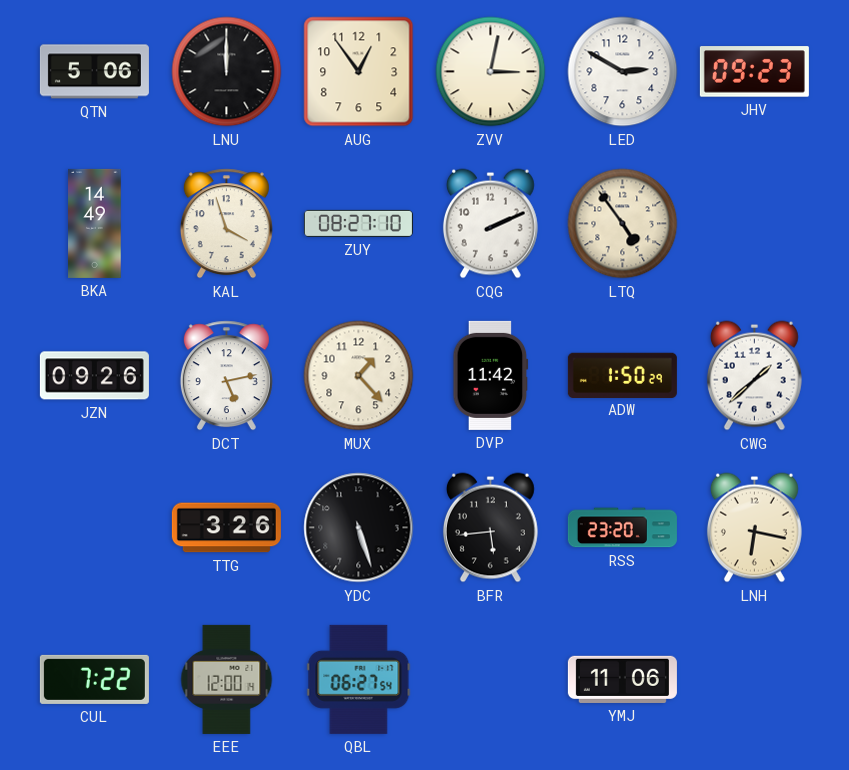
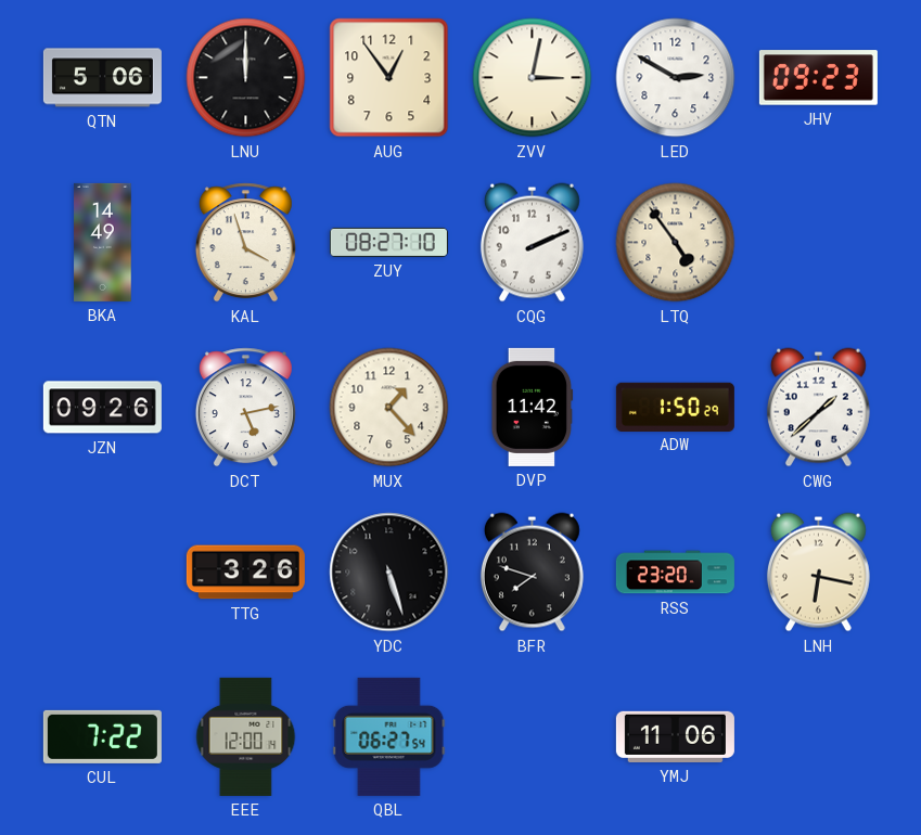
BFR: 5:44 -> 7:48
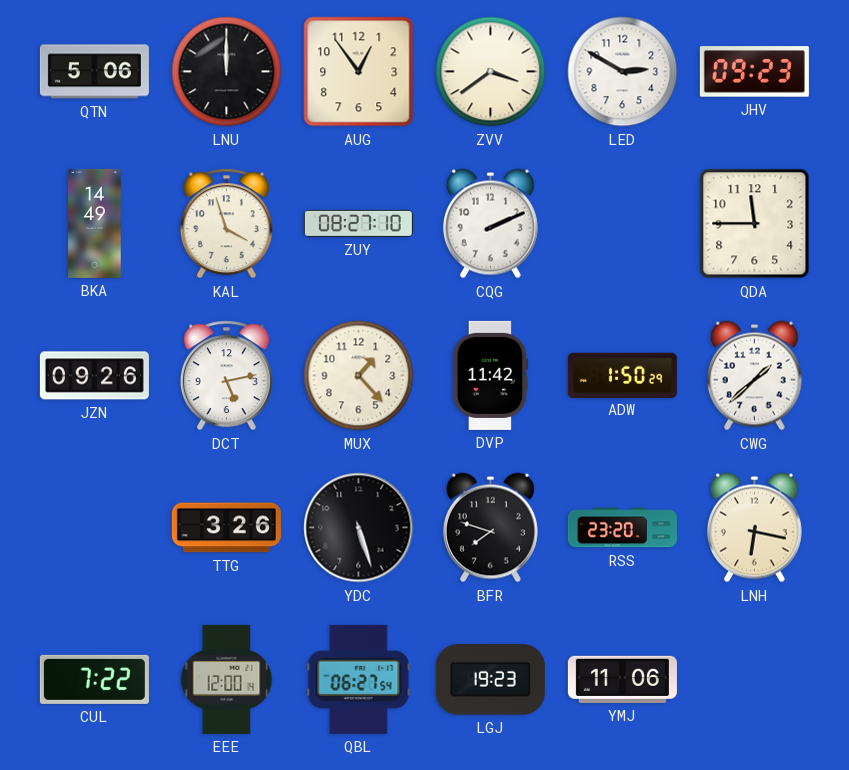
ZVV: 3:02 -> 3:39
LTQ: 4:54 -> none
QDA: none -> 11:45
LGJ: none -> 19:23
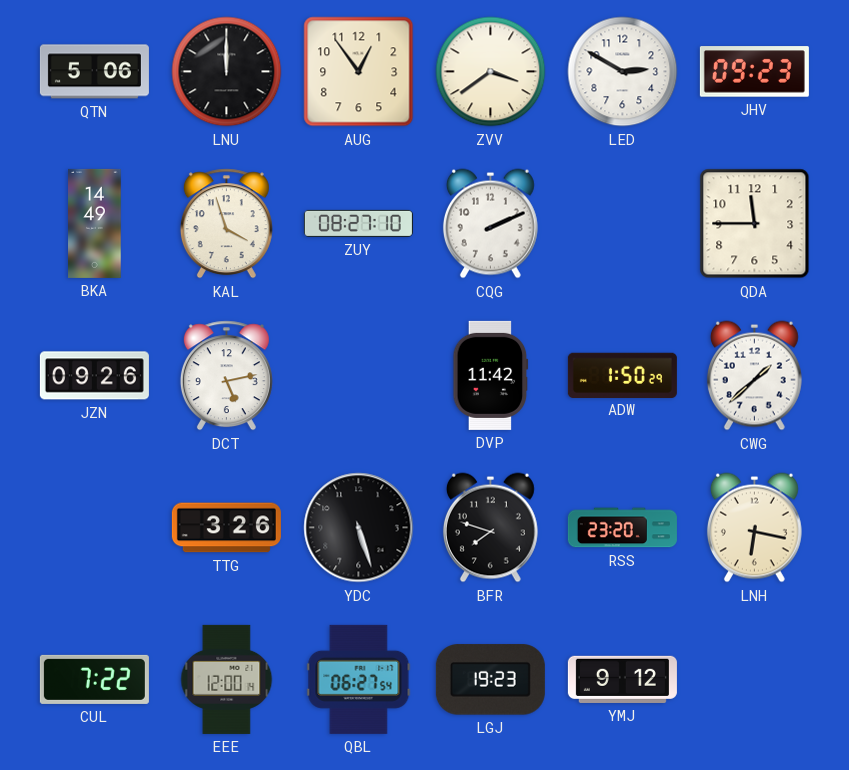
MUX: 1:23 -> none
YMJ: 11:06 -> 9:12
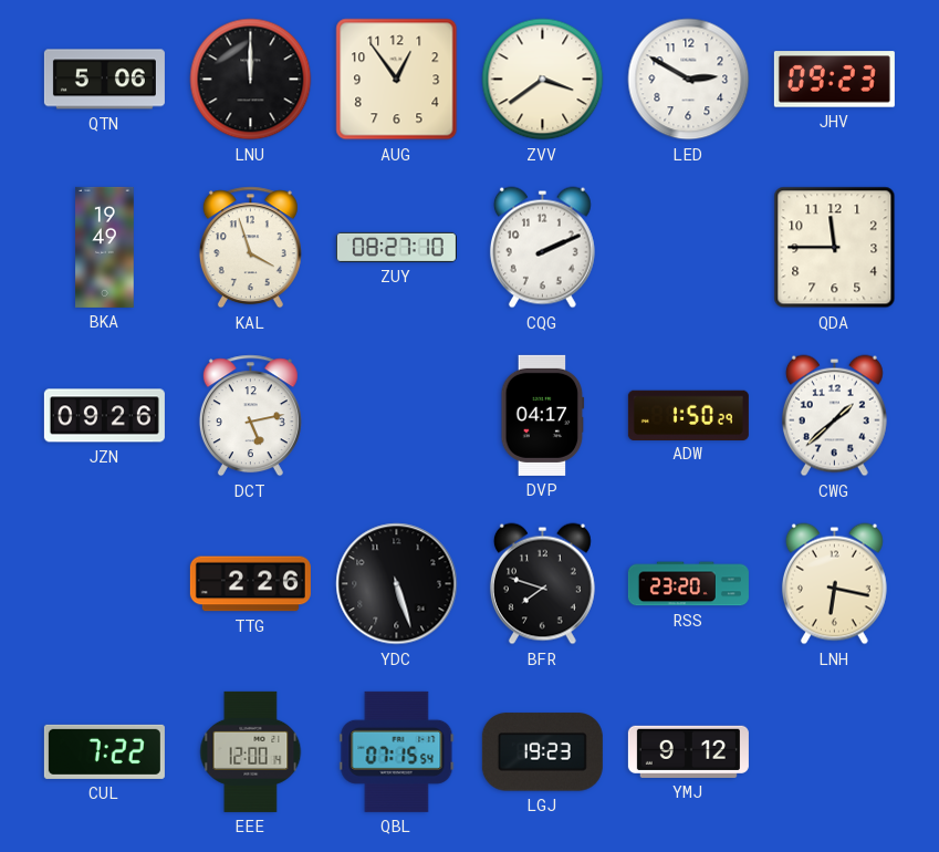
BKA: 14:49 -> 19:49
DVP: 11:42 -> 04:17
TTG: 3:26 -> 2:26
QBL: 06:27 -> 07:15
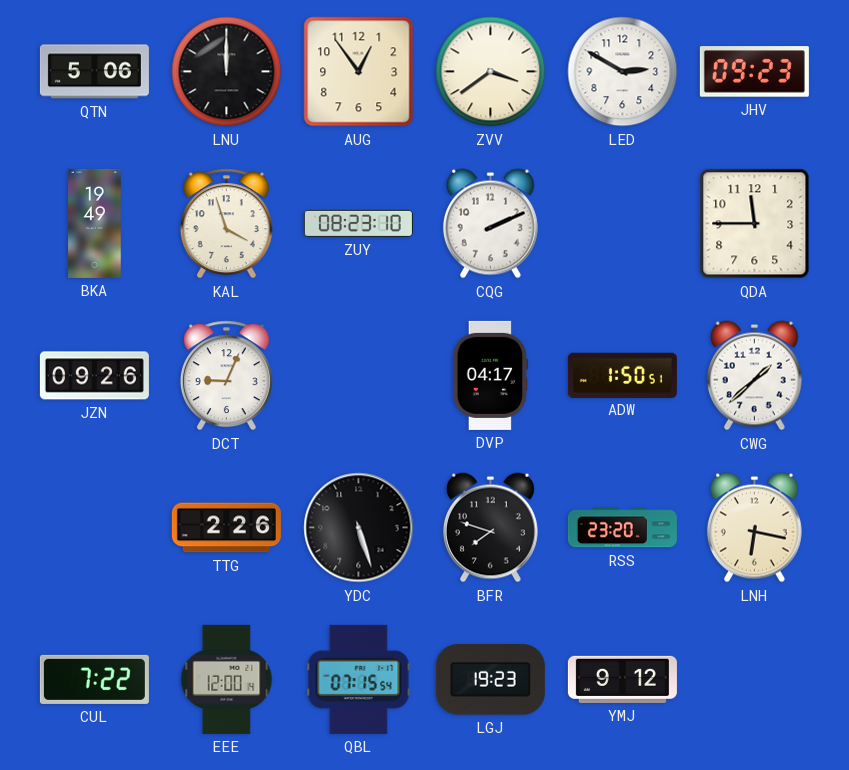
ZUY: 08:27 -> 08:23
DCT: 5:13 -> 9:04
ADW: 1:50:29 -> 1:50:51
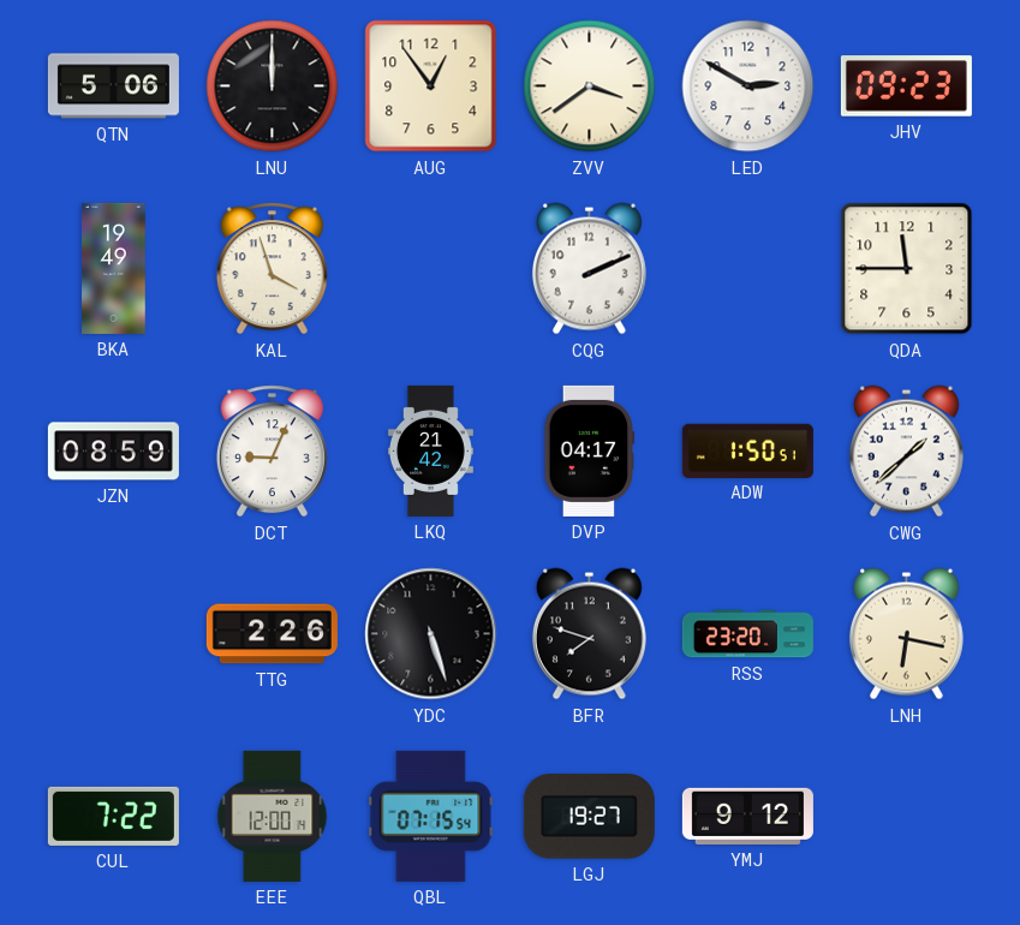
ZUY: 08:23 -> none
JZN: 09:26 -> 08:59
LKQ: none -> 21:42
LGJ: 19:23 -> 19:27
